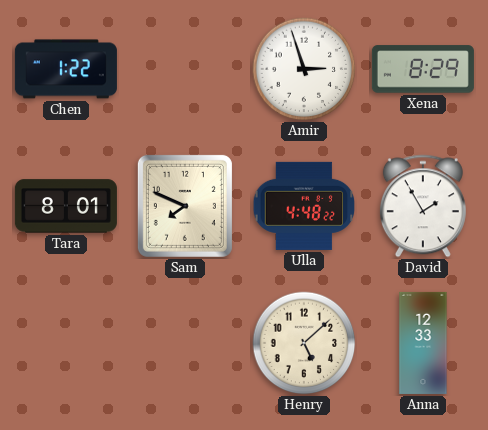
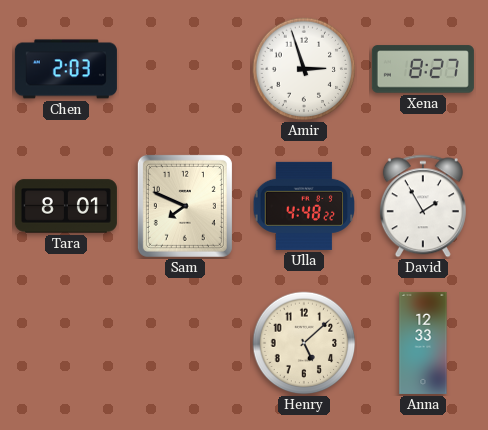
Chen: 1:22 -> 2:03
Xena: 8:29 -> 8:27
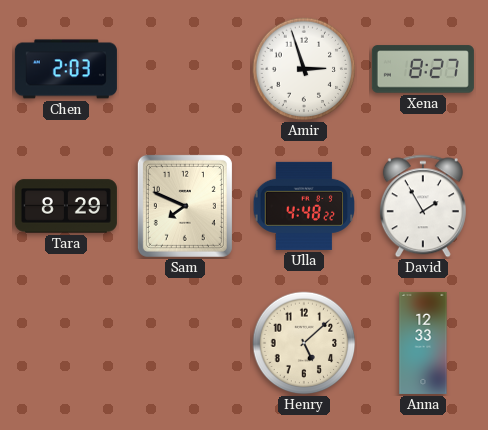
Tara: 8:01 -> 8:29
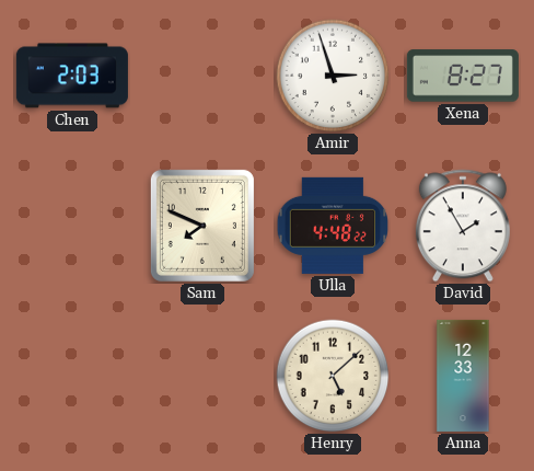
Tara: 8:29 -> none
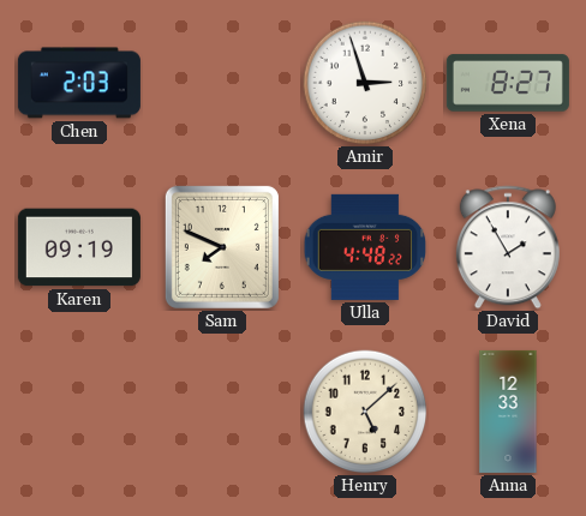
Karen: none -> 09:19
